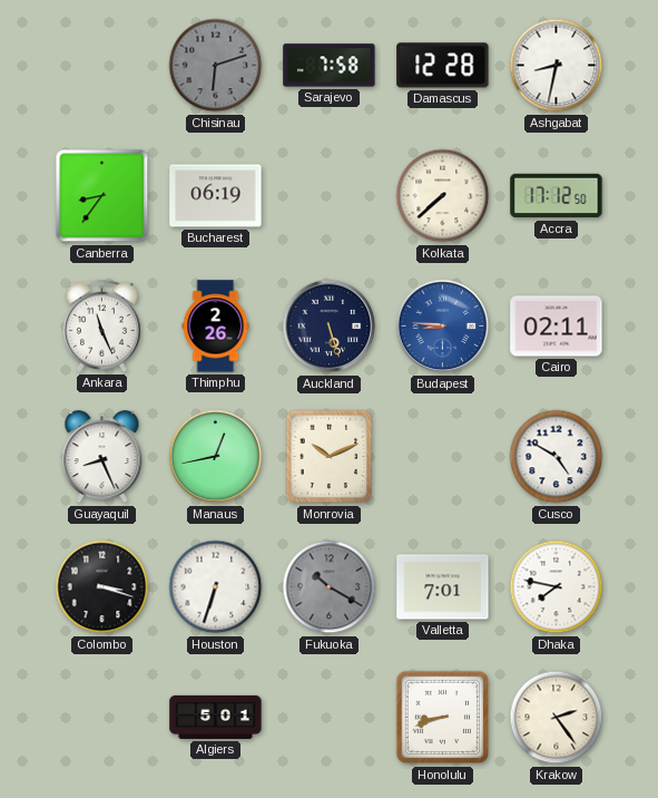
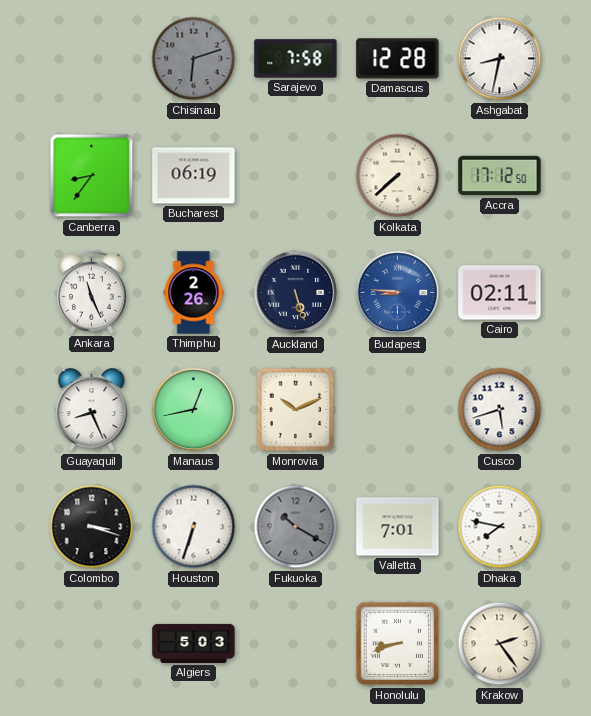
Cusco: 4:50 -> 5:42
Algiers: 5:01 -> 5:03
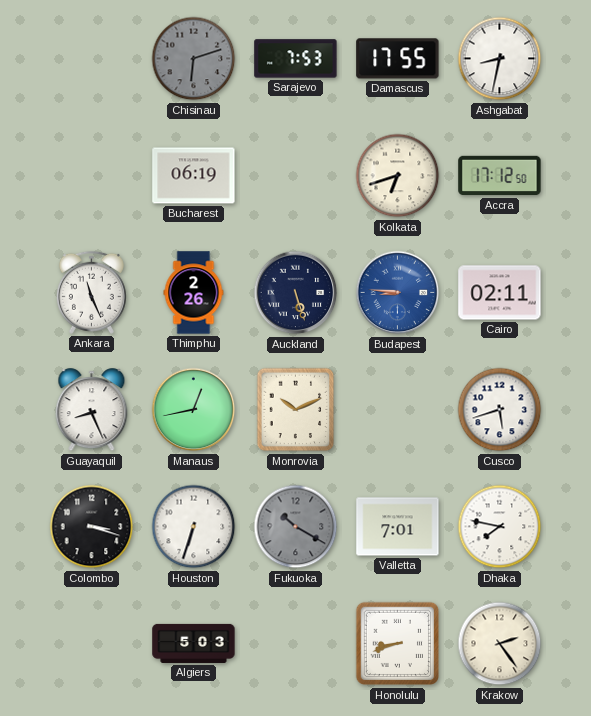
Sarajevo: 7:58 -> 7:53
Damascus: 12:28 -> 17:55
Canberra: 8:36 -> none
Kolkata: 7:38 -> 6:42
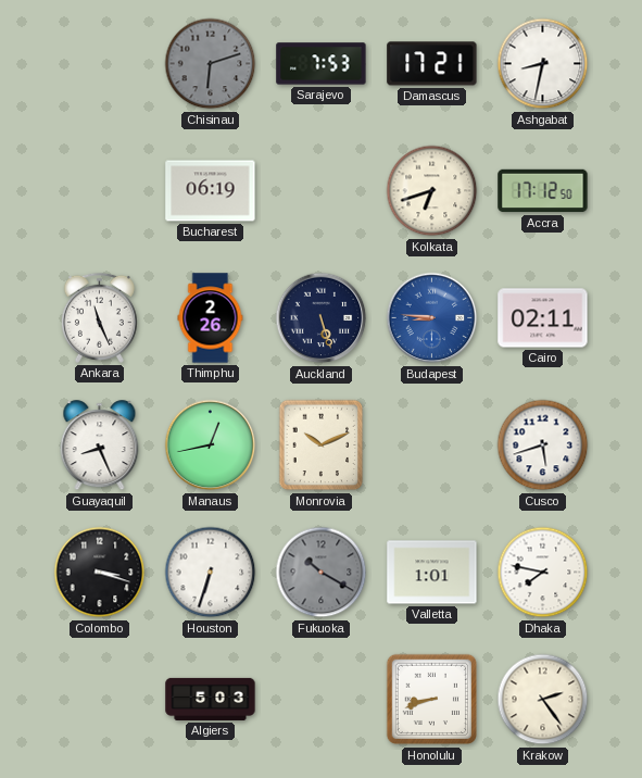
Damascus: 17:55 -> 17:21
Valletta: 7:01 -> 1:01
